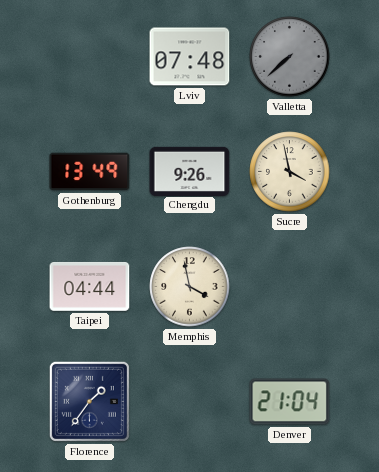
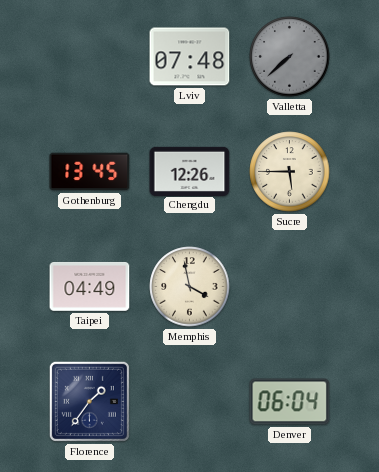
Gothenburg: 13:49 -> 13:45
Chengdu: 9:26 -> 12:26
Sucre: 3:58 -> 5:45
Taipei: 04:44 -> 04:49
Denver: 21:04 -> 06:04
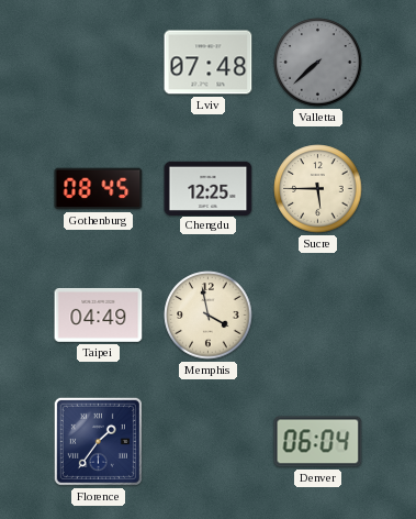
Gothenburg: 13:45 -> 08:45
Chengdu: 12:26 -> 12:25
